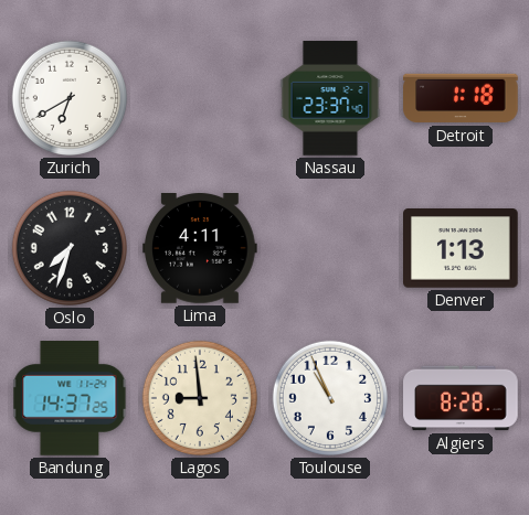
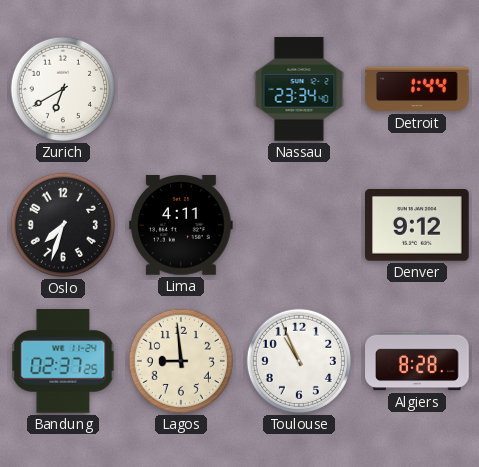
Nassau: 23:37 -> 23:34
Detroit: 1:18 -> 1:44
Denver: 1:13 -> 9:12
Bandung: 14:37 -> 02:37
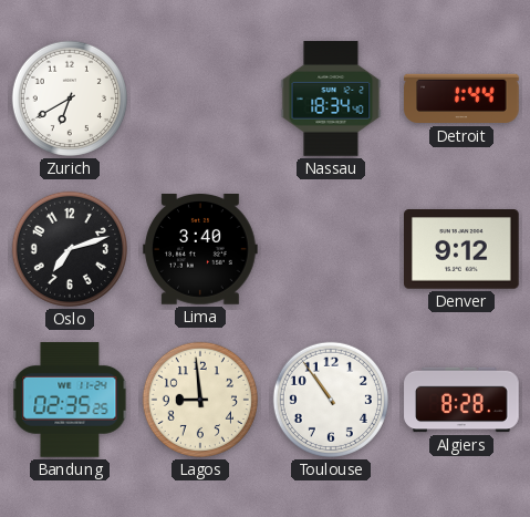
Nassau: 23:34 -> 18:34
Oslo: 7:33 -> 7:12
Lima: 4:11 -> 3:40
Bandung: 02:37 -> 02:35
Toulouse: 10:56 -> 10:54
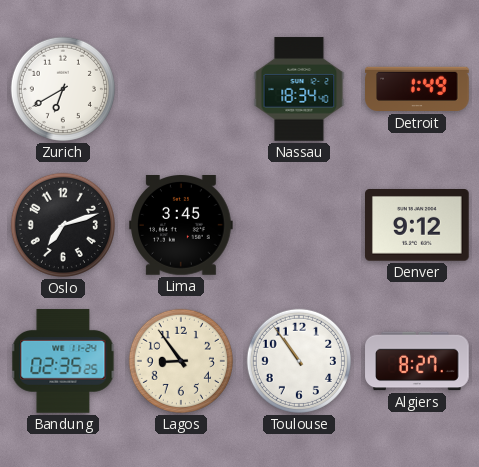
Detroit: 1:44 -> 1:49
Lima: 3:40 -> 3:45
Lagos: 8:59 -> 8:54
Algiers: 8:28 -> 8:27
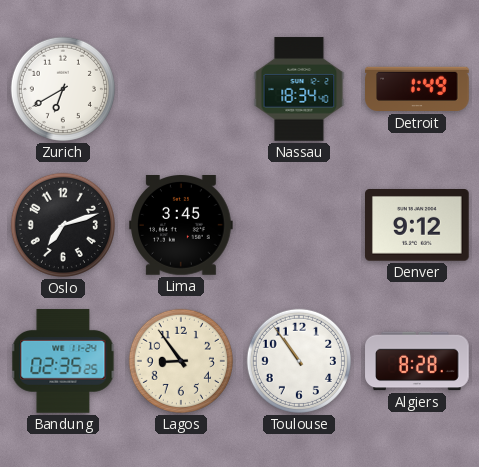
Algiers: 8:27 -> 8:28
